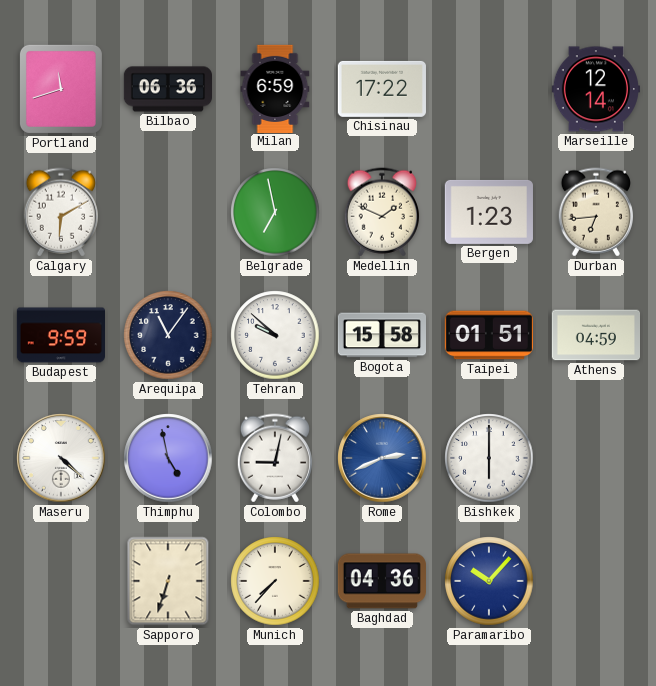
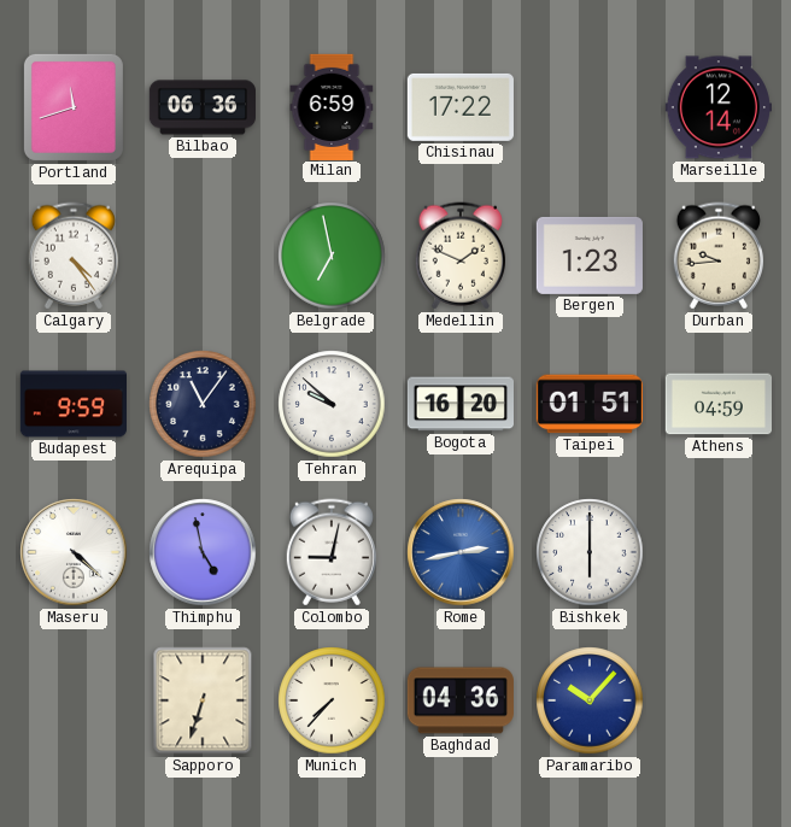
Calgary: 6:10 -> 4:24
Durban: 6:44 -> 9:44
Bogota: 15:58 -> 16:20
Rome: 2:41 -> 2:43
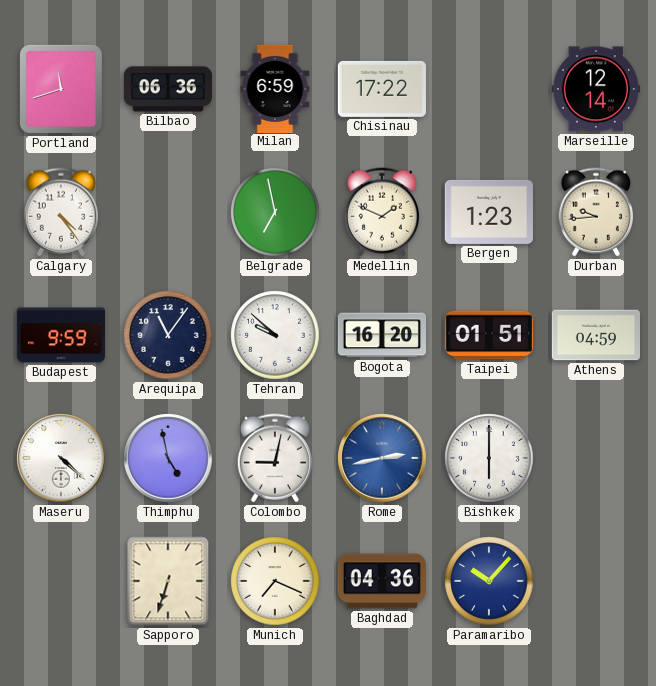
Munich: 7:37 -> 7:19
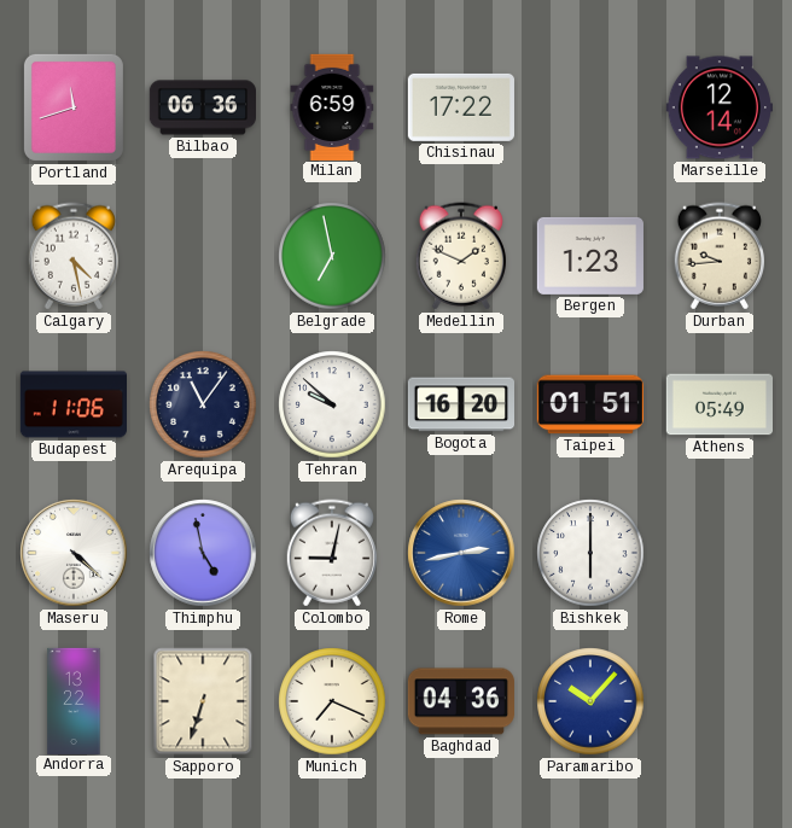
Calgary: 4:24 -> 4:28
Budapest: 9:59 -> 11:06
Athens: 04:59 -> 05:49
Andorra: none -> 13:22
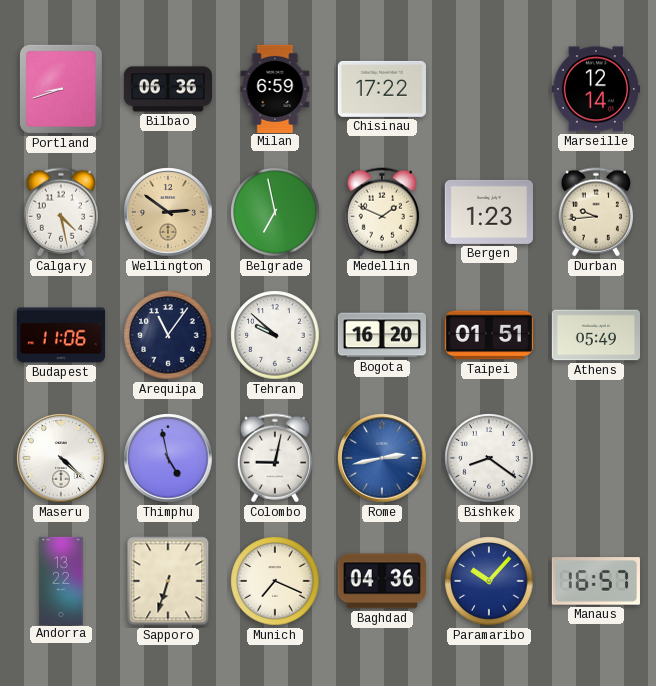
Portland: 11:42 -> 8:42
Wellington: none -> 2:51
Bishkek: 6:00 -> 8:21
Manaus: none -> 16:57
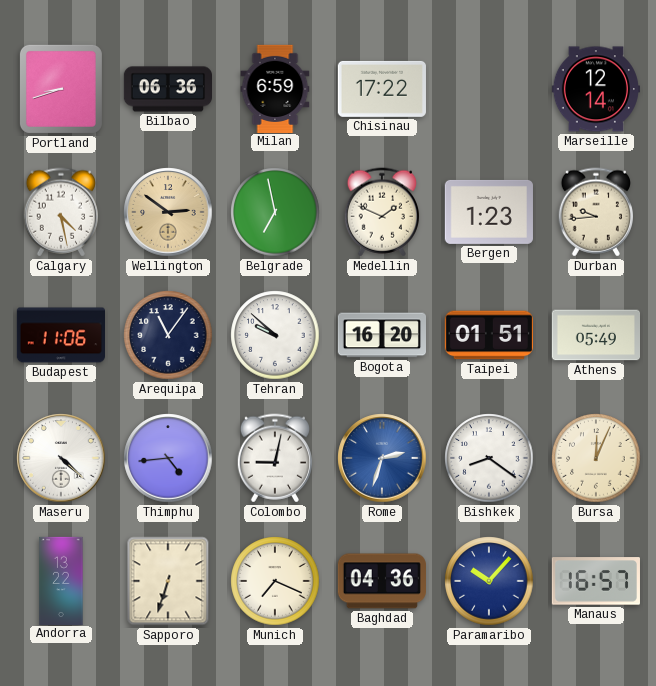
Thimphu: 4:58 -> 4:44
Rome: 2:43 -> 2:33
Bursa: none -> 12:04
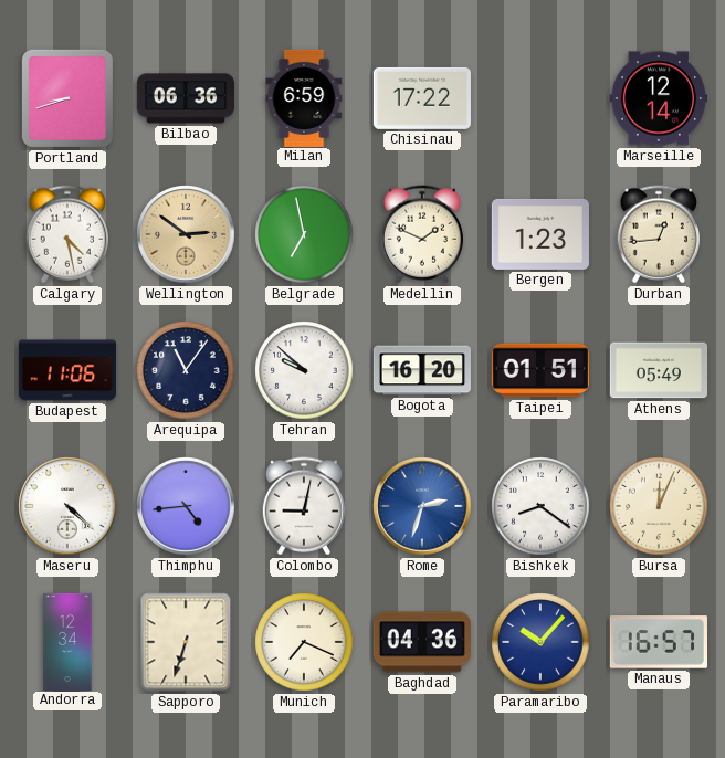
Durban: 9:44 -> 12:44
Andorra: 13:22 -> 12:34
